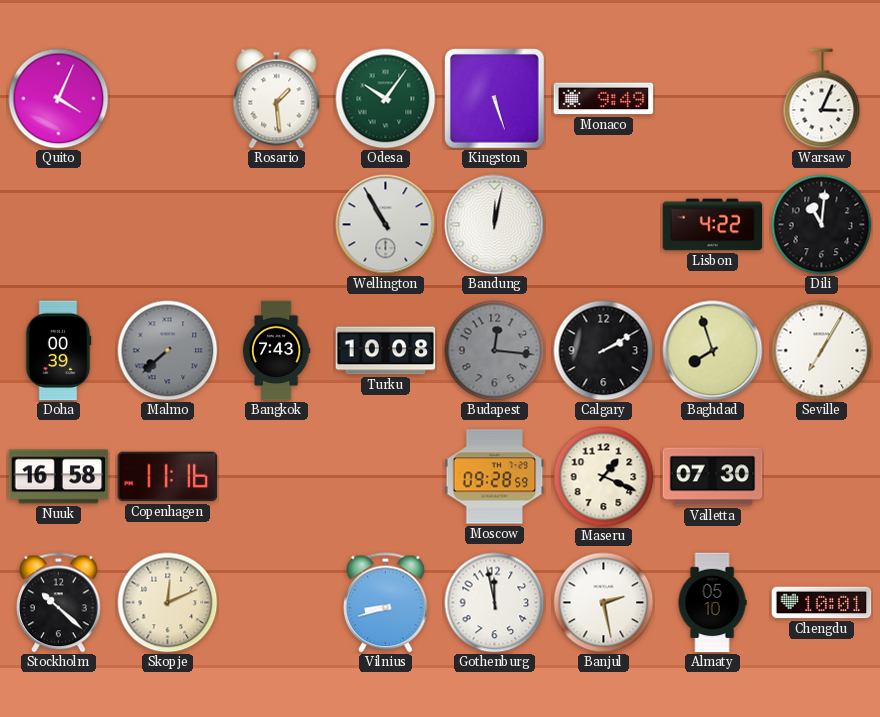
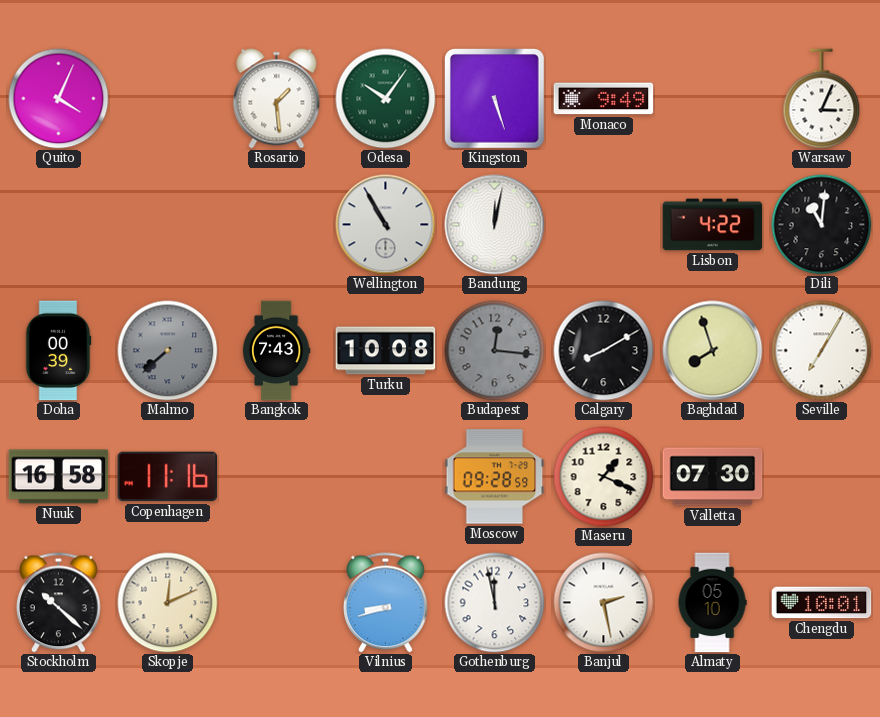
Calgary: 2:10 -> 8:10
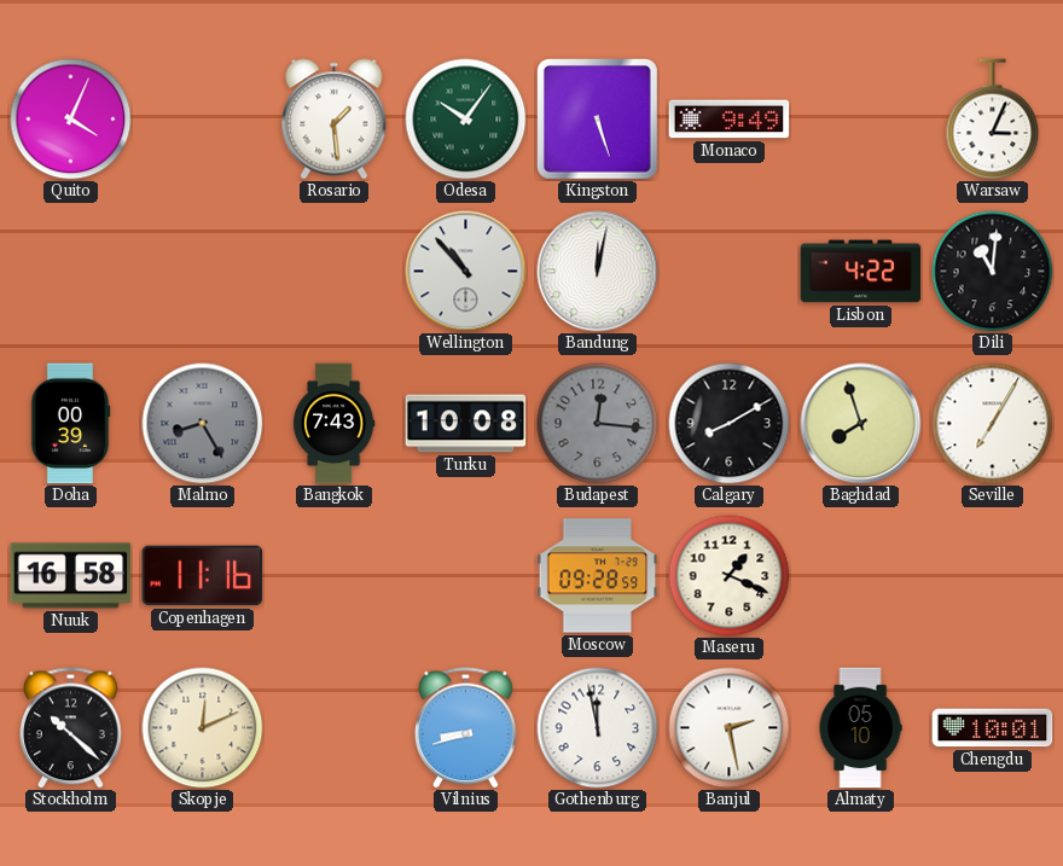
Wellington: 10:55 -> 10:53
Malmo: 7:38 -> 8:25
Valletta: 07:30 -> none
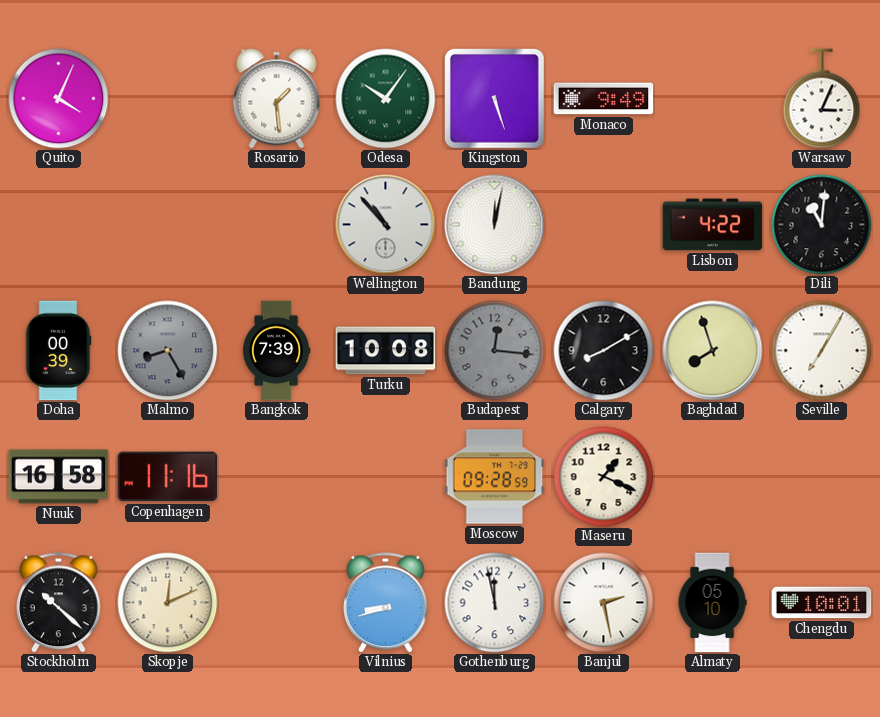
Bangkok: 7:43 -> 7:39
